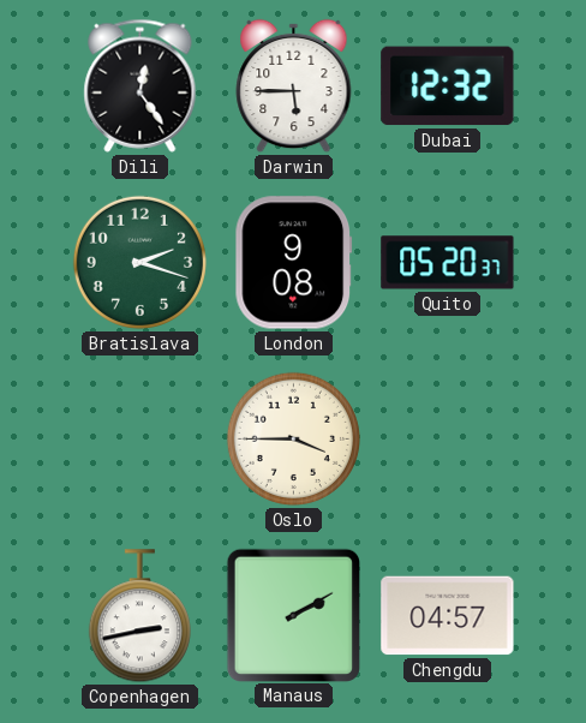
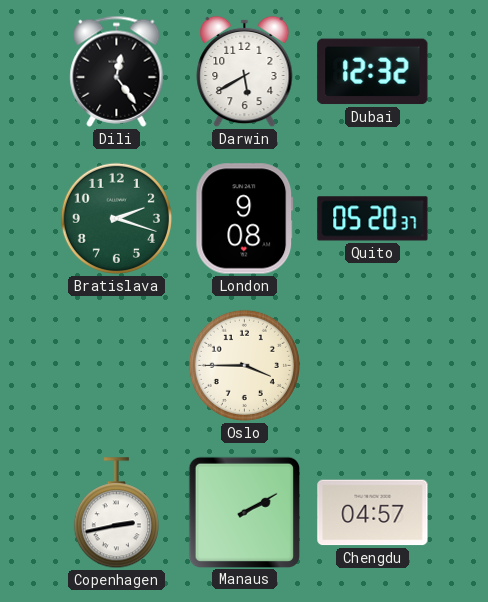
Darwin: 5:45 -> 5:40
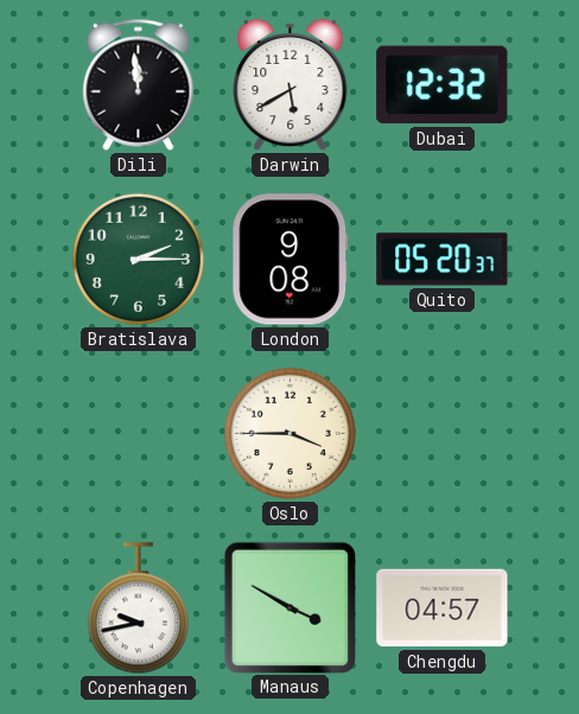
Dili: 12:24 -> 11:59
Bratislava: 2:18 -> 2:15
Copenhagen: 2:43 -> 9:43
Manaus: 2:10 -> 3:50
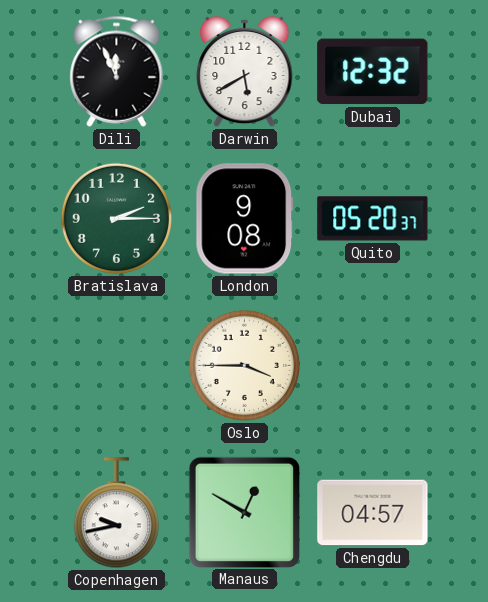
Dili: 11:59 -> 11:56
Manaus: 3:50 -> 12:50
